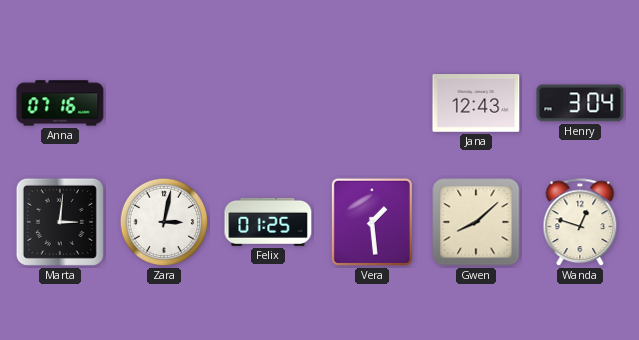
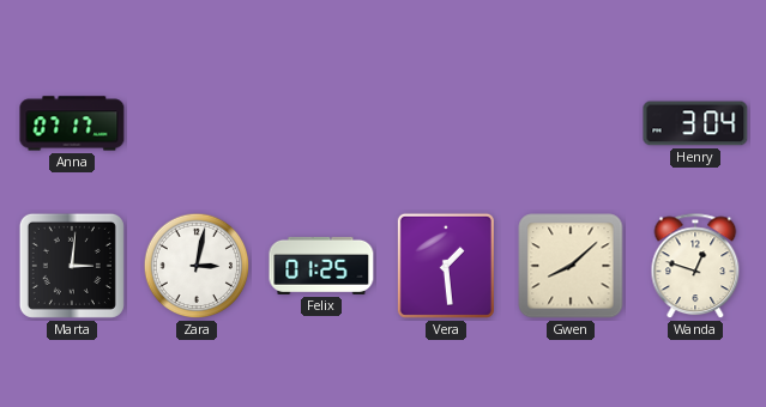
Anna: 07:16 -> 07:17
Jana: 12:43 -> none
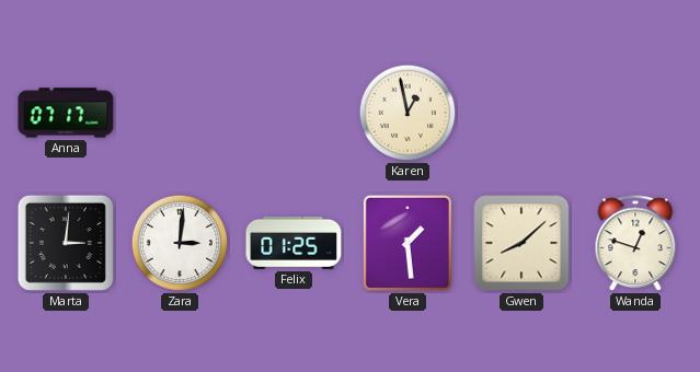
Karen: none -> 12:58
Henry: 3:04 -> none
Zara: 3:02 -> 3:01
